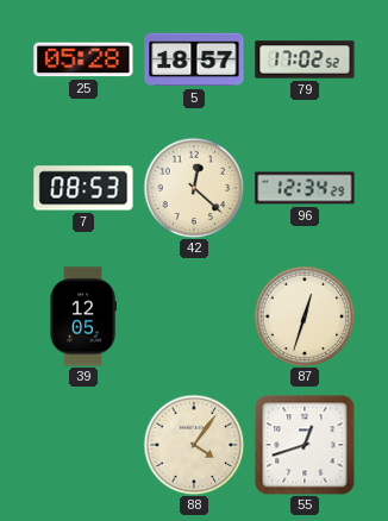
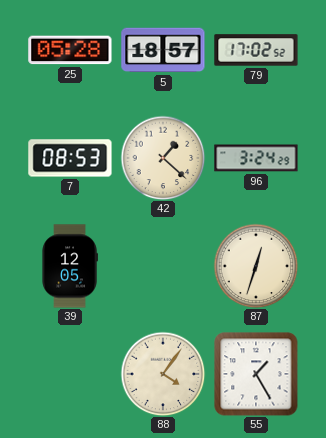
42: 12:22 -> 1:22
96: 12:34 -> 3:24
55: 12:42 -> 1:25
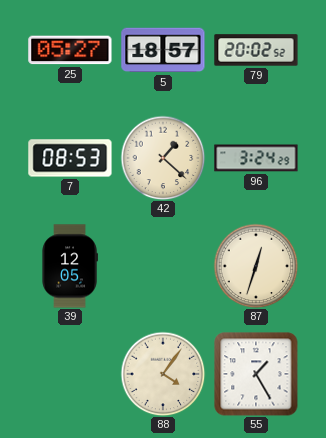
25: 05:28 -> 05:27
79: 17:02 -> 20:02
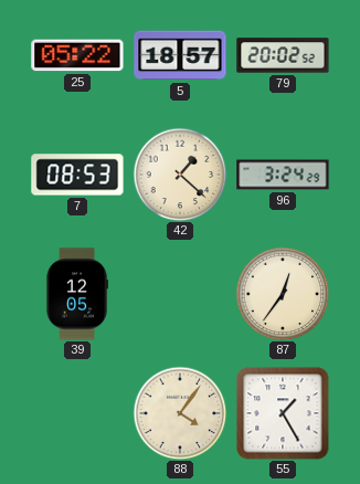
25: 05:27 -> 05:22
87: 12:33 -> 12:36
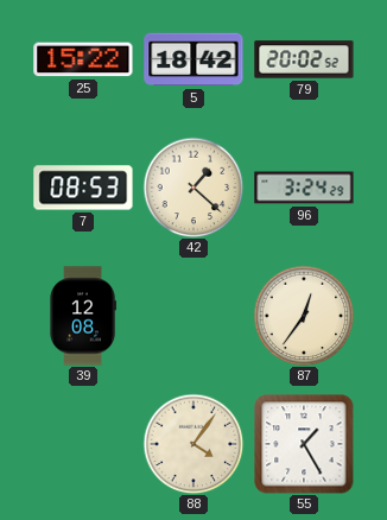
25: 05:22 -> 15:22
5: 18:57 -> 18:42
39: 12:05 -> 12:08
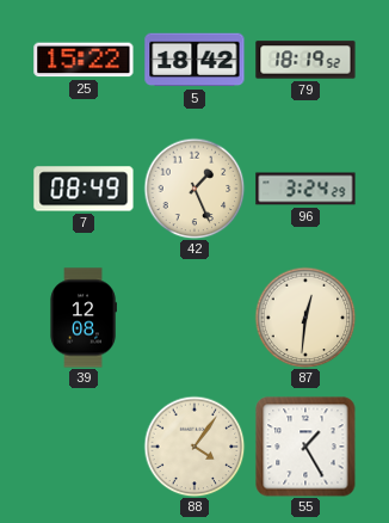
79: 20:02 -> 18:19
7: 08:53 -> 08:49
42: 1:22 -> 1:26
87: 12:36 -> 12:31
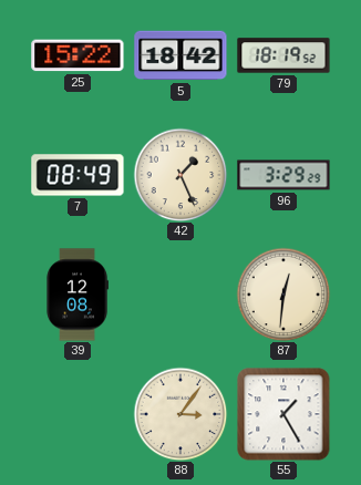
96: 3:24 -> 3:29
88: 4:06 -> 3:06
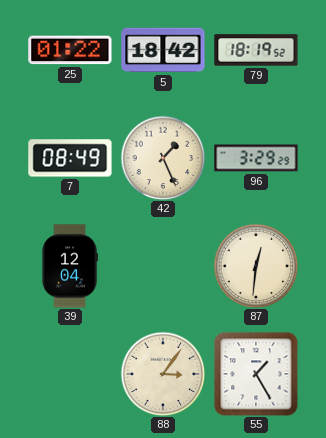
25: 15:22 -> 01:22
39: 12:08 -> 12:04
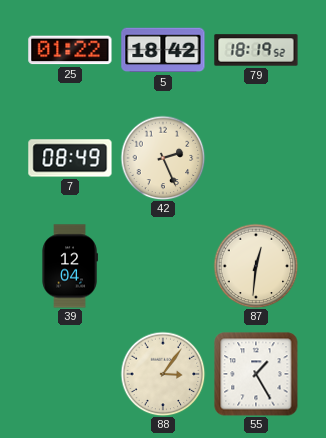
42: 1:26 -> 2:26
96: 3:29 -> none
